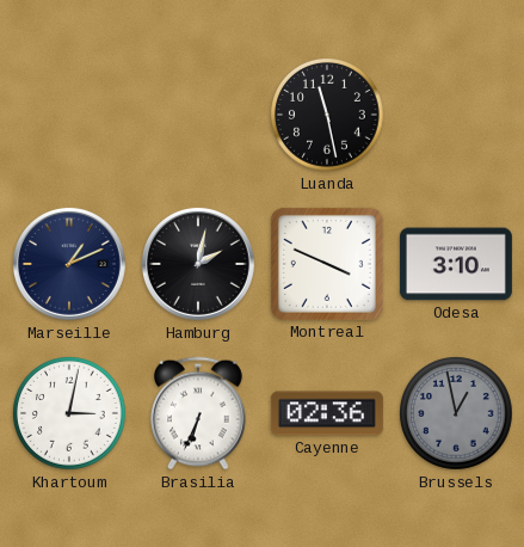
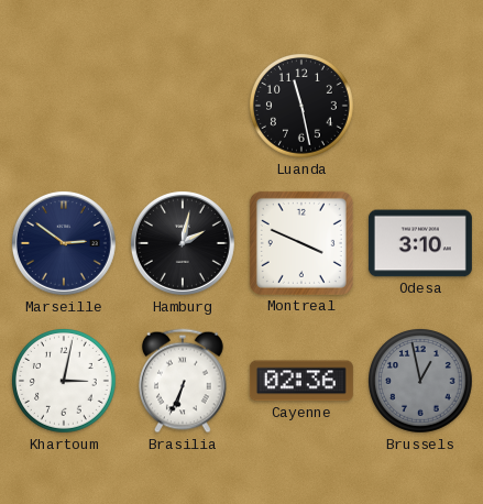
Marseille: 1:11 -> 2:51
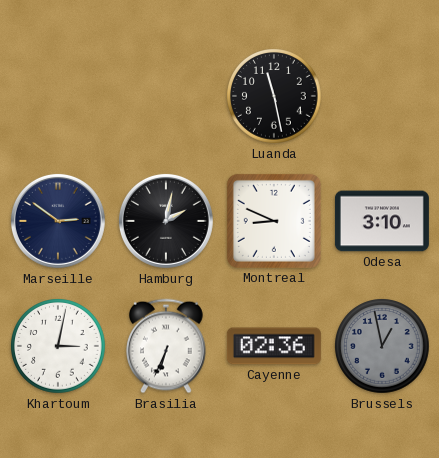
Montreal: 3:49 -> 8:49
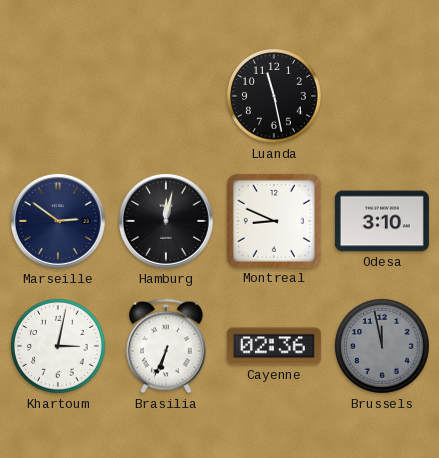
Hamburg: 2:02 -> 12:02
Brussels: 12:58 -> 11:58
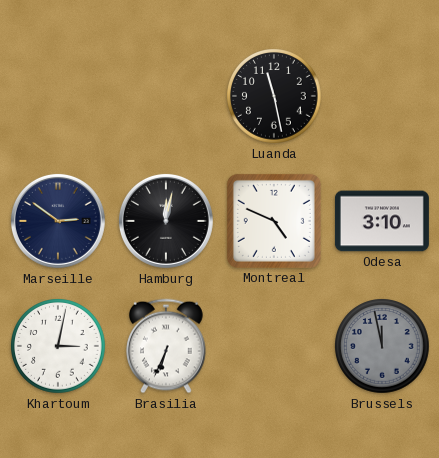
Montreal: 8:49 -> 4:49
Cayenne: 02:36 -> none
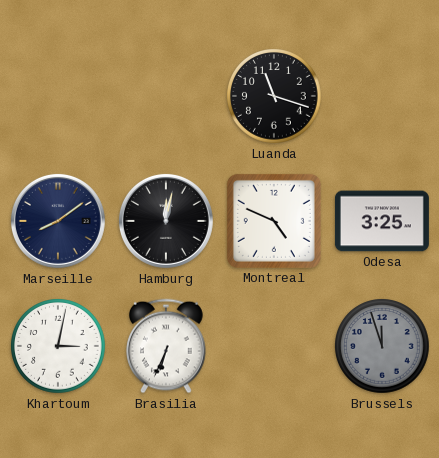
Luanda: 11:28 -> 11:18
Marseille: 2:51 -> 8:09
Odesa: 3:10 -> 3:25
Brussels: 11:58 -> 11:57
